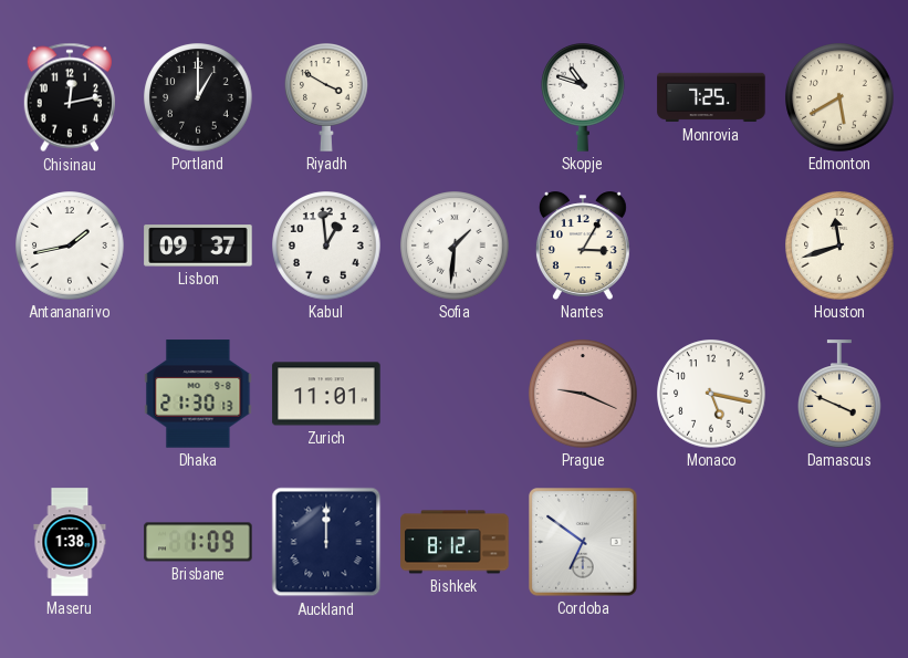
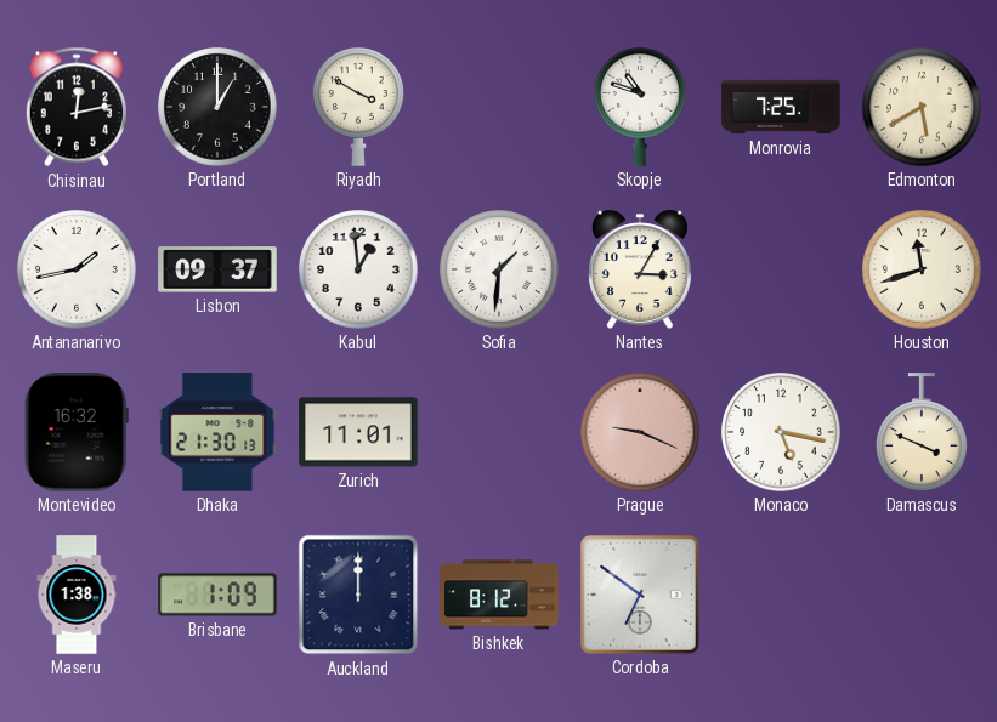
Montevideo: none -> 16:32
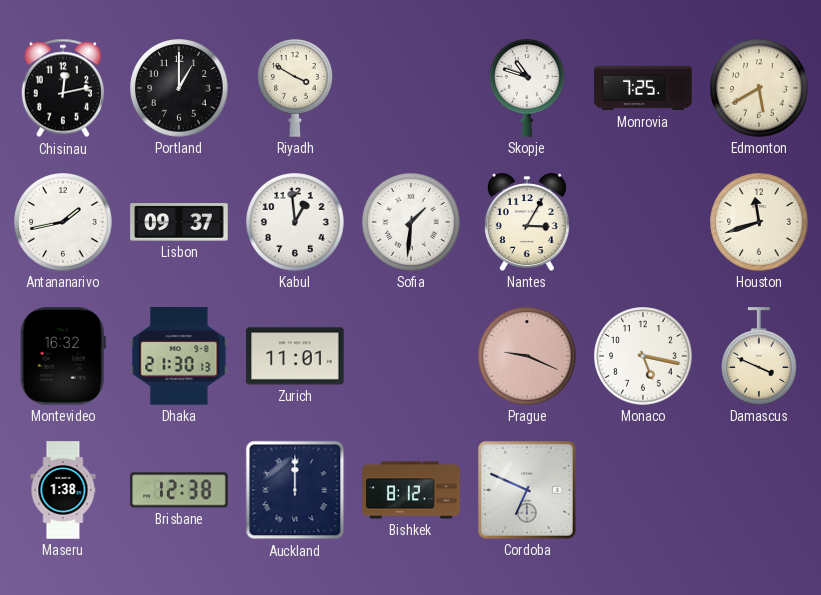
Brisbane: 1:09 -> 12:38
Cordoba: 6:51 -> 6:49
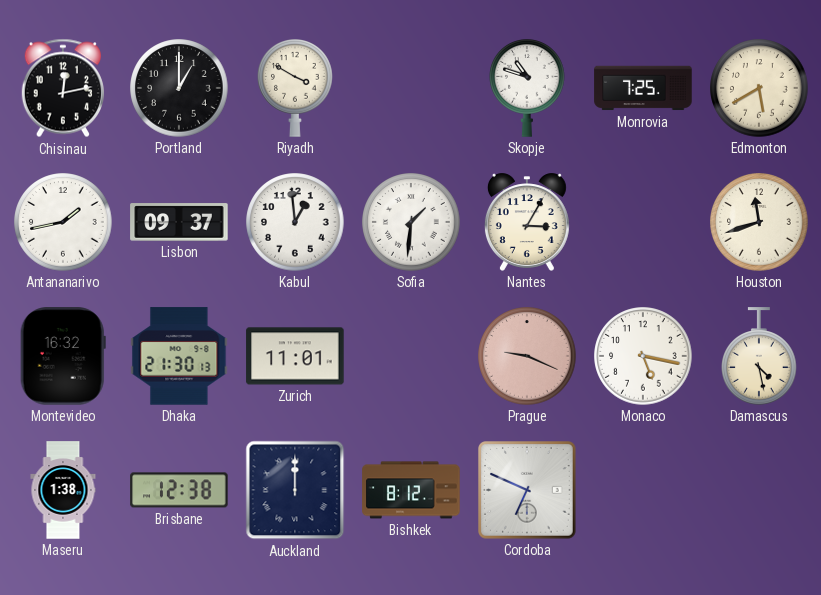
Damascus: 3:49 -> 4:28
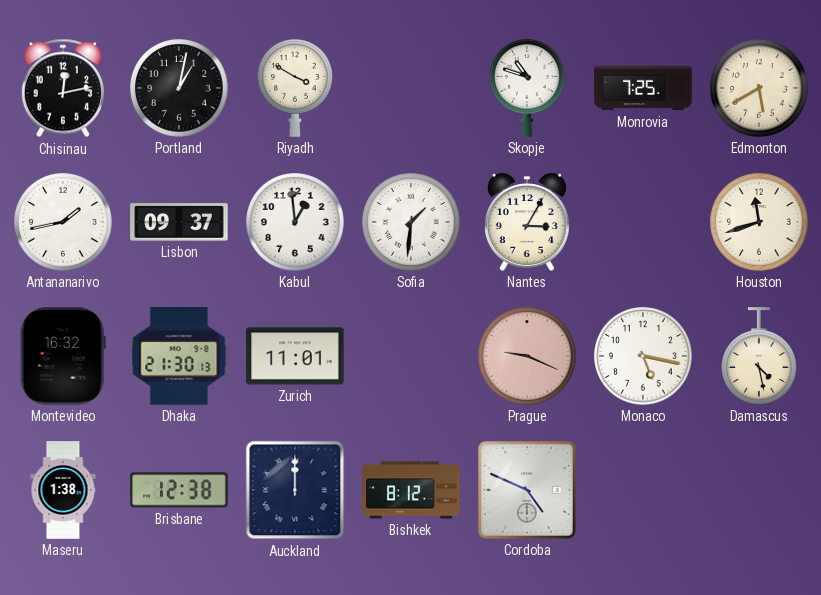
Portland: 1:00 -> 1:02
Cordoba: 6:49 -> 4:49
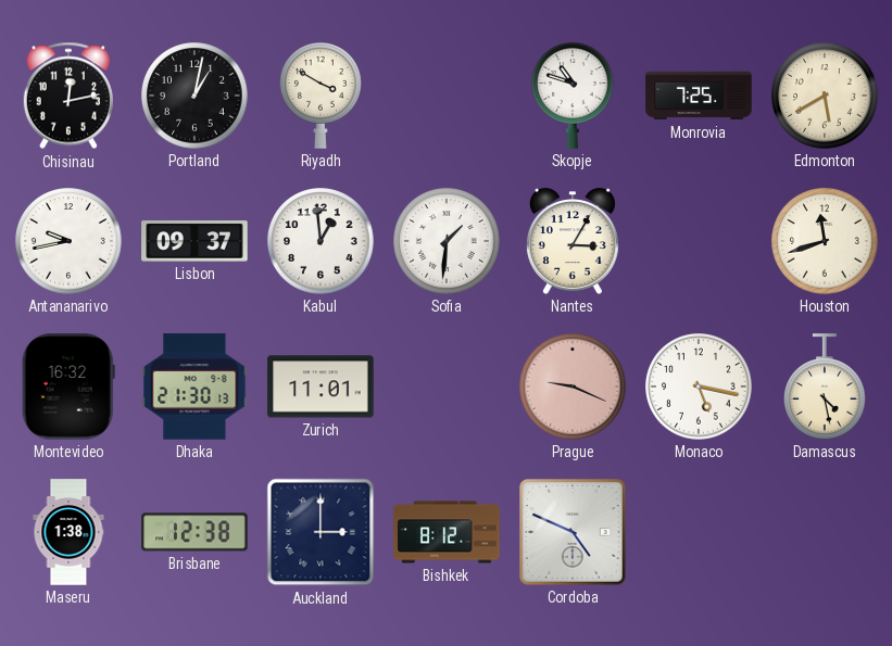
Antananarivo: 1:43 -> 9:43
Auckland: 12:00 -> 3:00
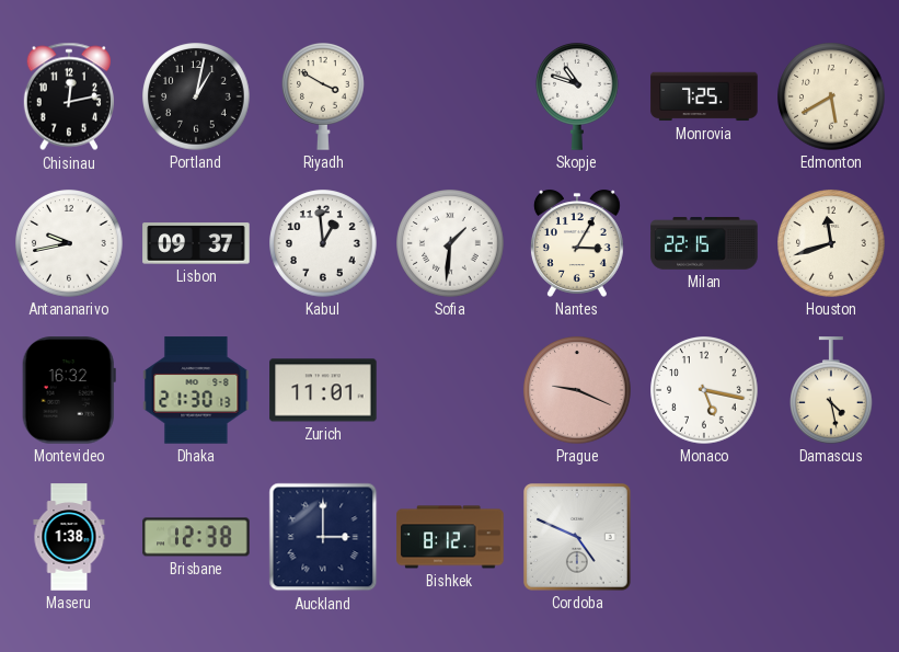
Milan: none -> 22:15
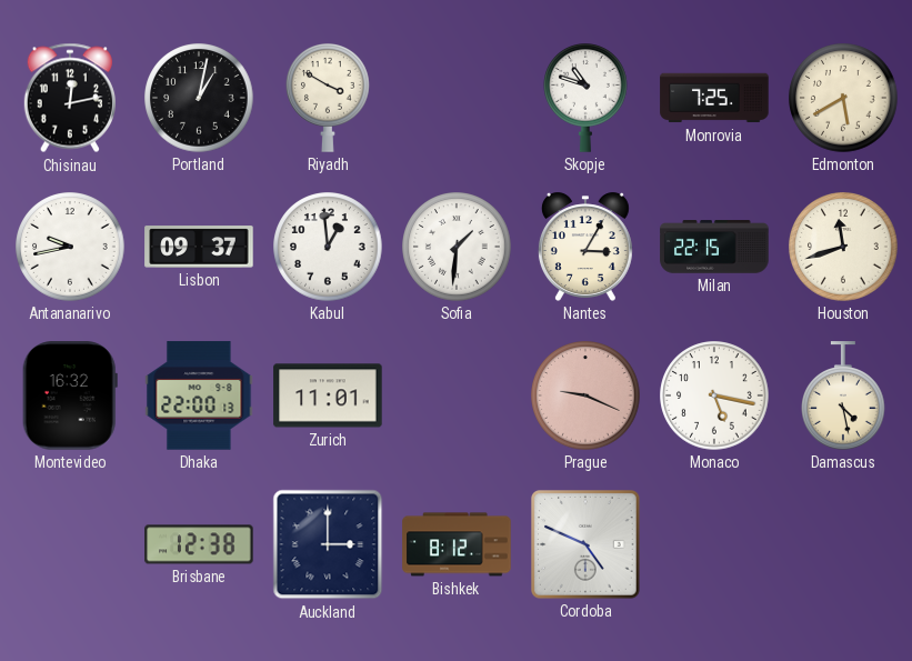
Dhaka: 21:30 -> 22:00
Maseru: 1:38 -> none
